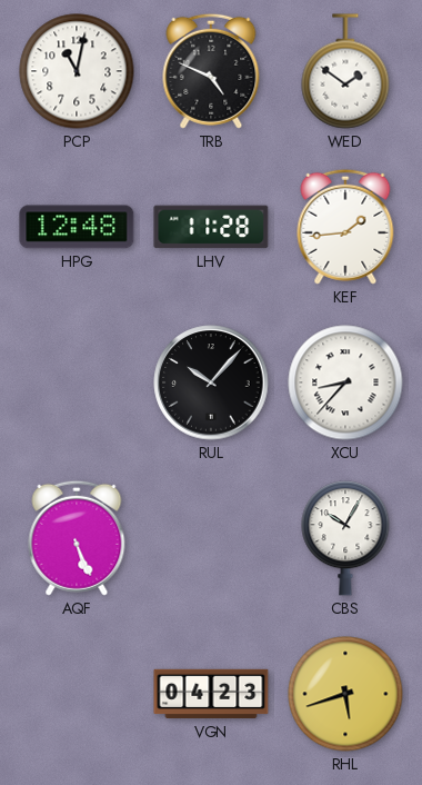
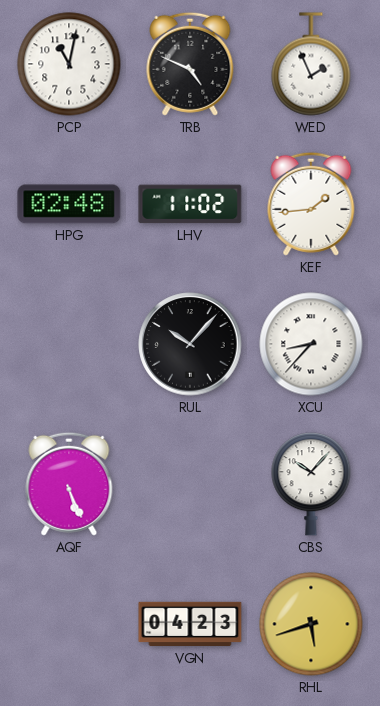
WED: 1:51 -> 1:56
HPG: 12:48 -> 02:48
LHV: 11:28 -> 11:02
CBS: 10:05 -> 10:07
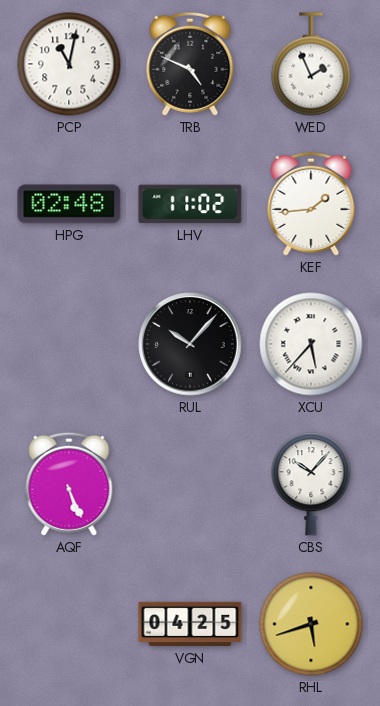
XCU: 8:37 -> 5:37
VGN: 04:23 -> 04:25
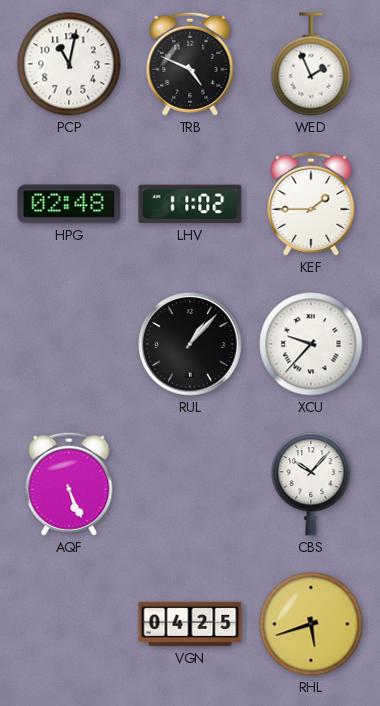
KEF: 1:44 -> 1:45
RUL: 10:07 -> 1:07
XCU: 5:37 -> 9:37
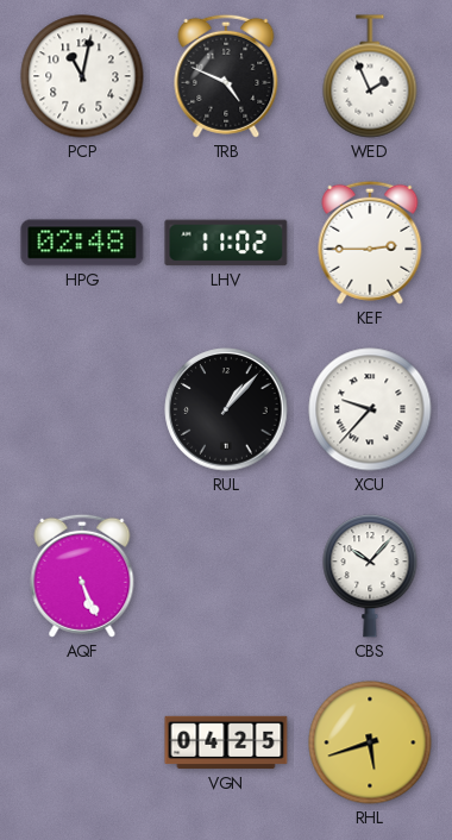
KEF: 1:45 -> 2:45
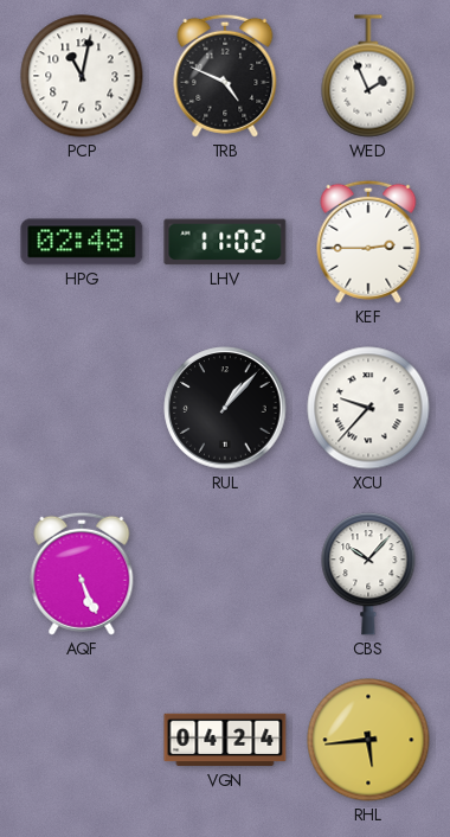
VGN: 04:25 -> 04:24
RHL: 5:42 -> 5:44
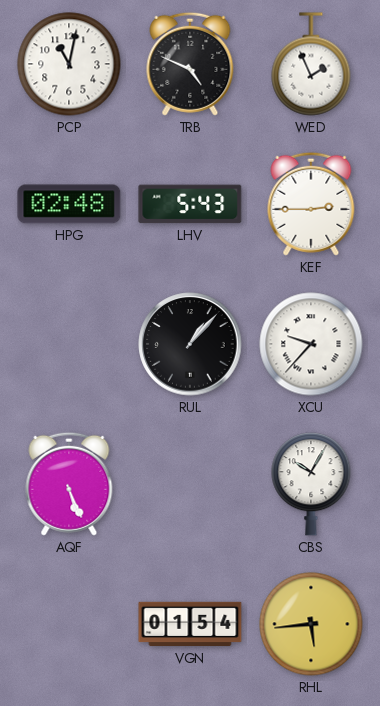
LHV: 11:02 -> 5:43
CBS: 10:07 -> 10:05
VGN: 04:24 -> 01:54
